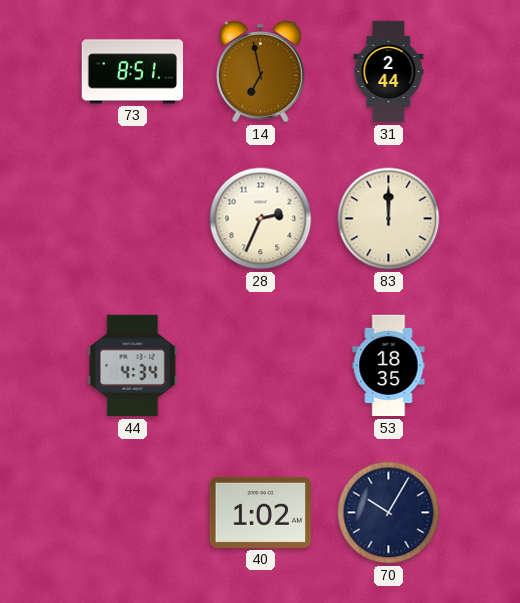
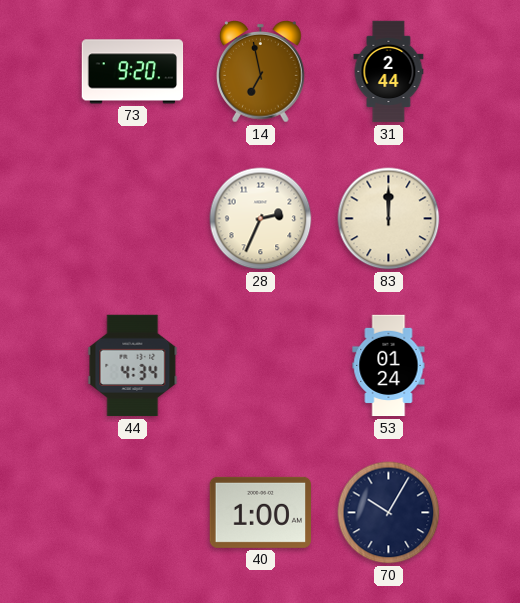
73: 8:51 -> 9:20
53: 18:35 -> 01:24
40: 1:02 -> 1:00
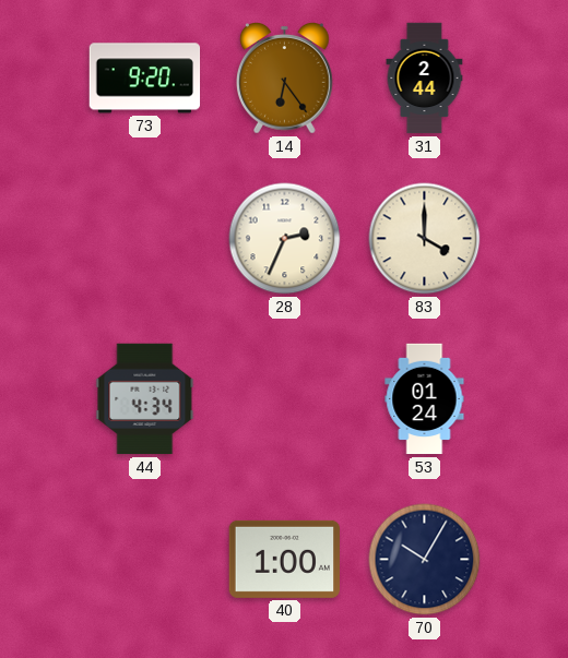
14: 6:58 -> 6:24
83: 12:00 -> 4:00
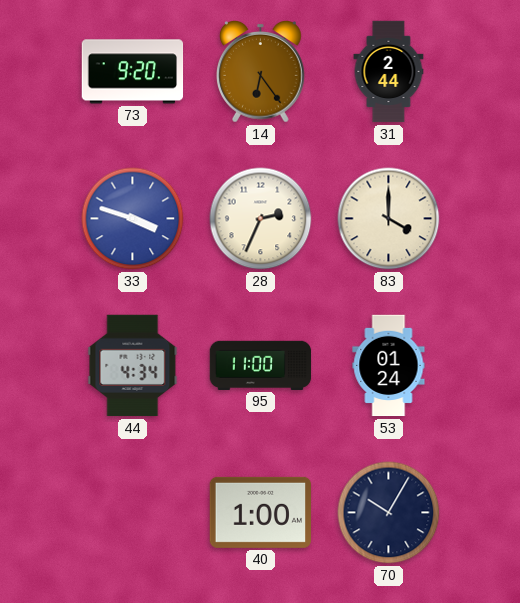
33: none -> 3:48
95: none -> 11:00
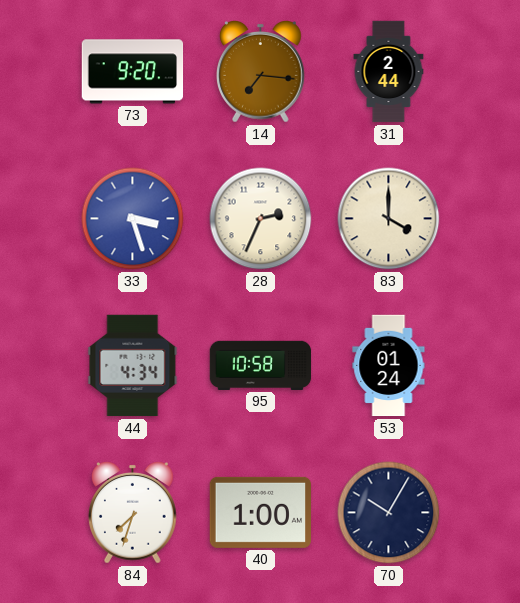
14: 6:24 -> 7:16
33: 3:48 -> 3:27
95: 11:00 -> 10:58
84: none -> 7:33
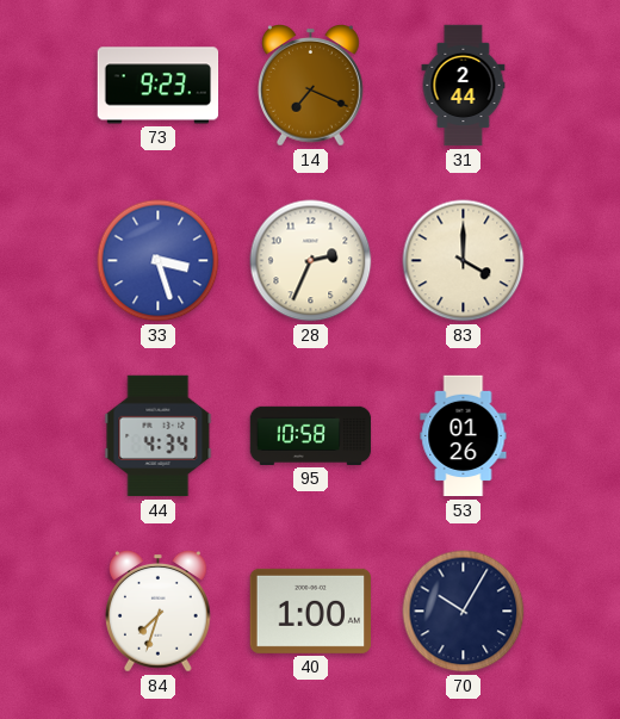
73: 9:20 -> 9:23
14: 7:16 -> 7:19
53: 01:24 -> 01:26
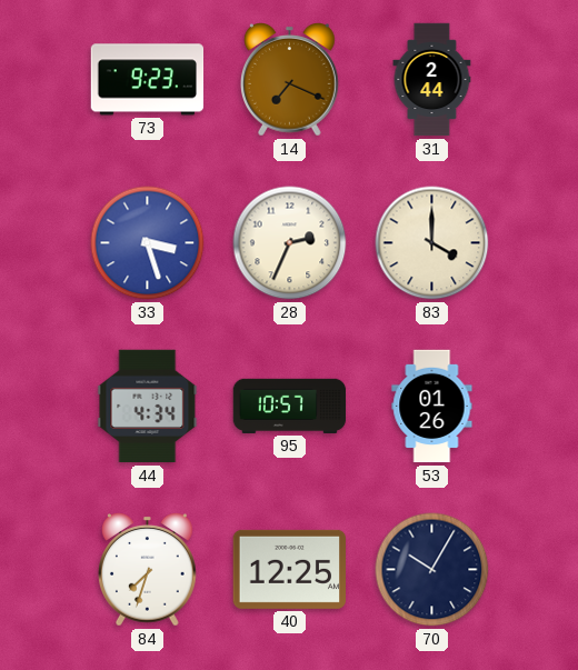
95: 10:58 -> 10:57
40: 1:00 -> 12:25
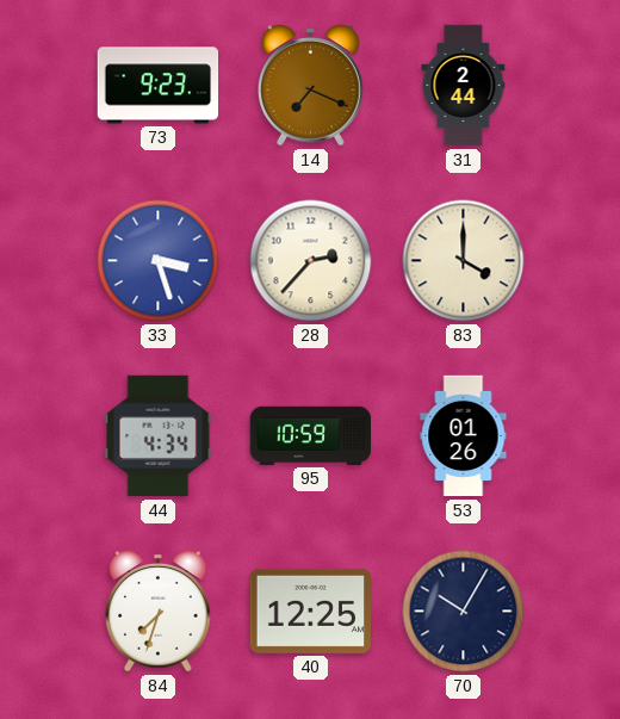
28: 2:34 -> 2:37
95: 10:57 -> 10:59
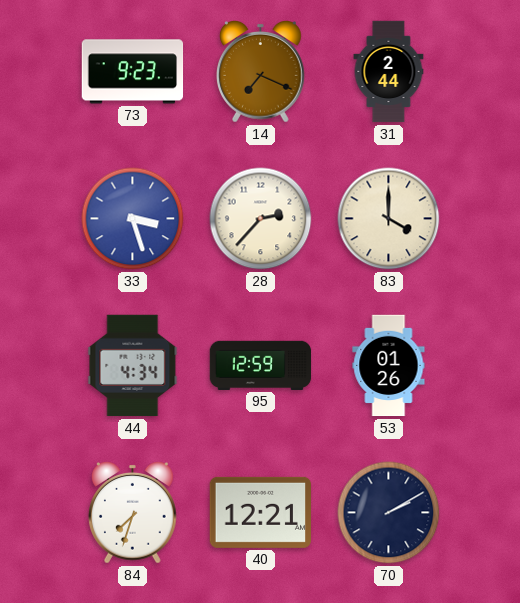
95: 10:59 -> 12:59
40: 12:25 -> 12:21
70: 10:05 -> 2:10
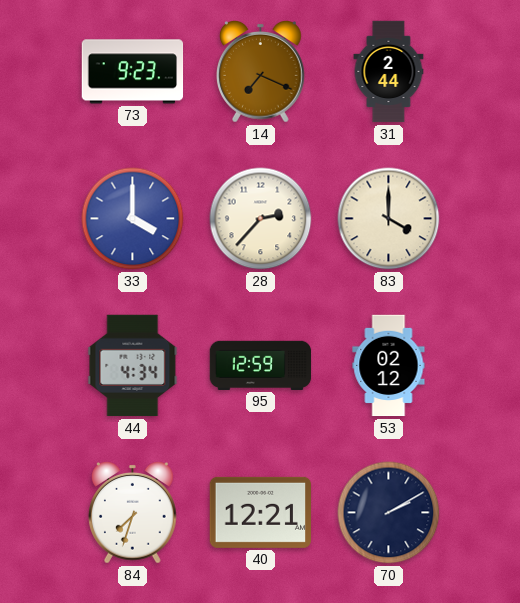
33: 3:27 -> 4:00
53: 01:26 -> 02:12
